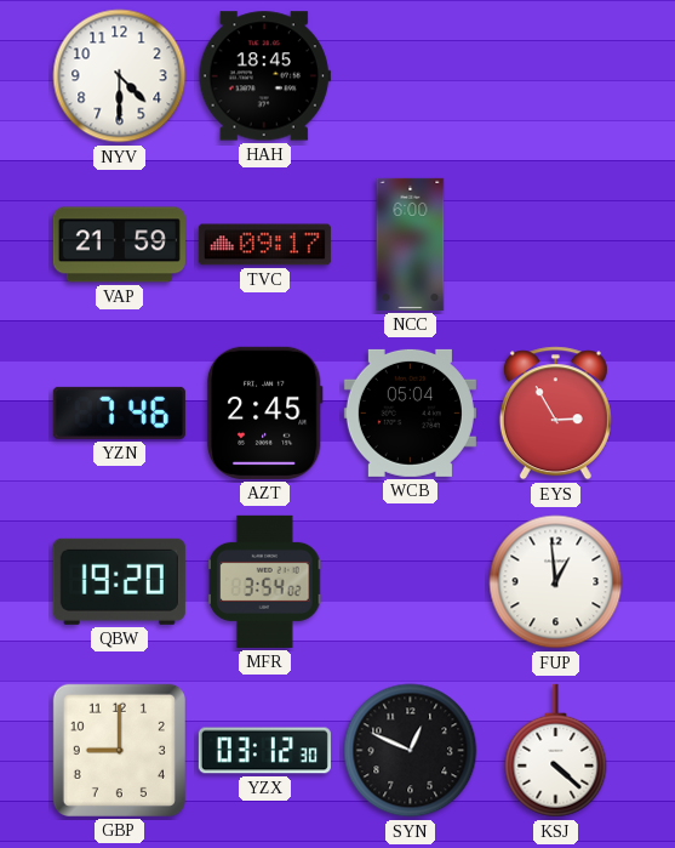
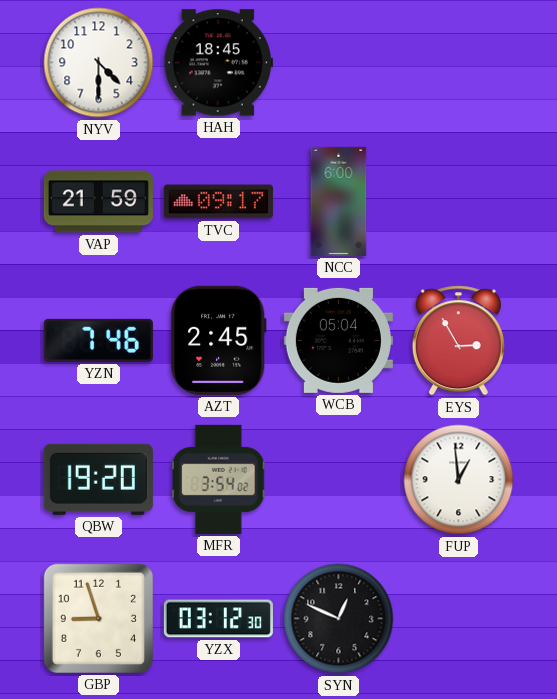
GBP: 9:00 -> 8:57
KSJ: 4:22 -> none
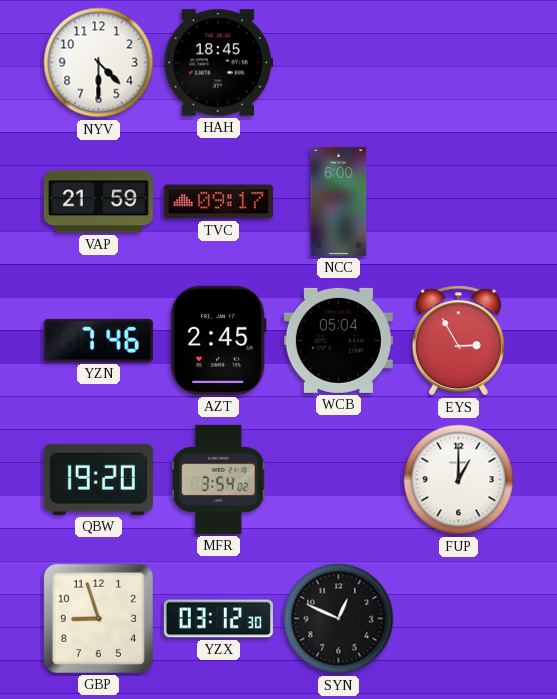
FUP: 12:59 -> 1:00
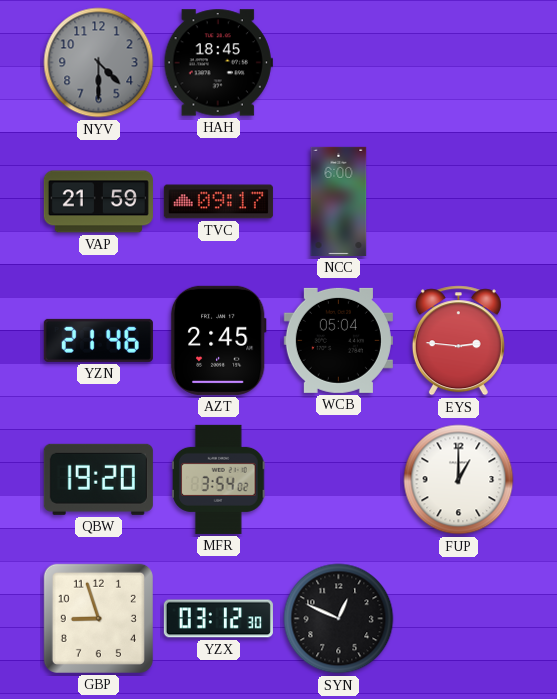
NYV dial: white -> grey
YZN: 7:46 -> 21:46
EYS: 2:55 -> 2:46
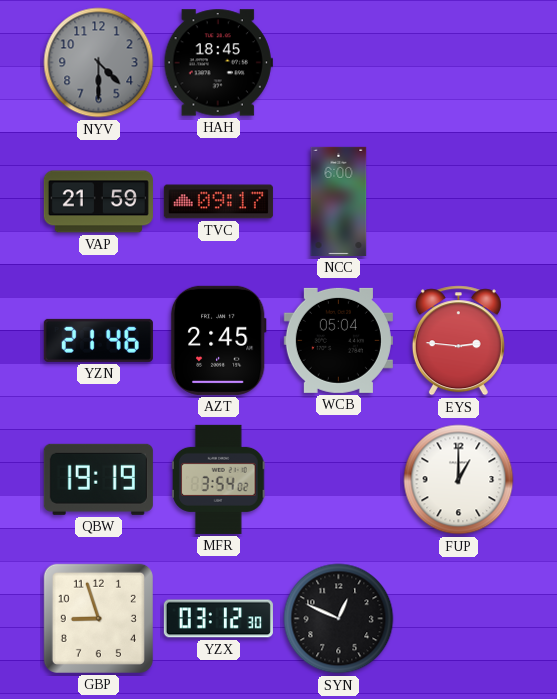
QBW: 19:20 -> 19:19
